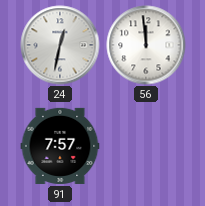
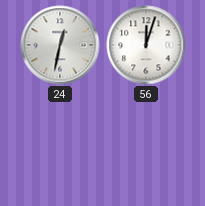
56: 11:59 -> 12:03
91: 7:57 -> none
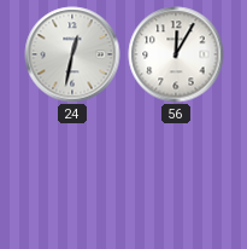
56: 12:03 -> 12:05
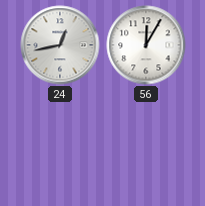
24: 12:32 -> 12:43
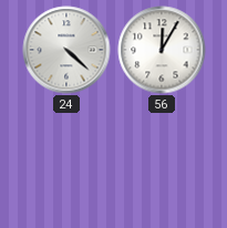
24: 12:43 -> 4:22
